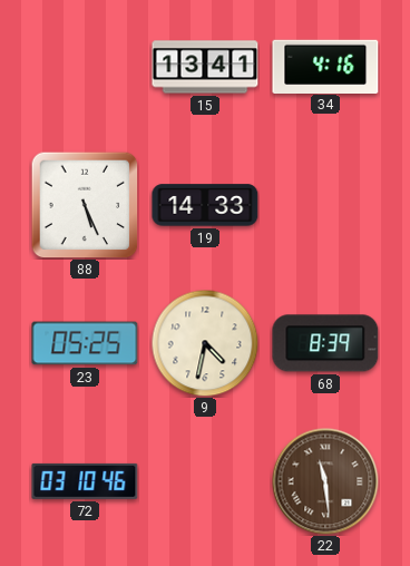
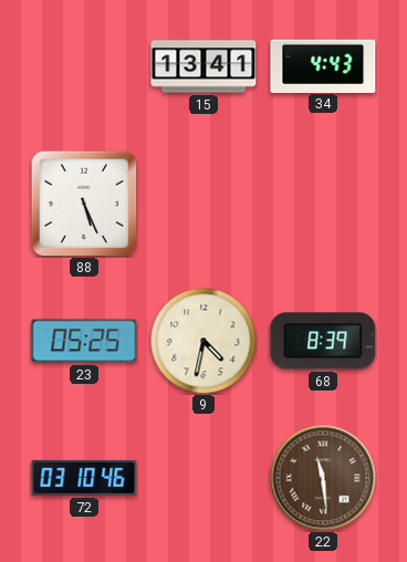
34: 4:16 -> 4:43
19: 14:33 -> none
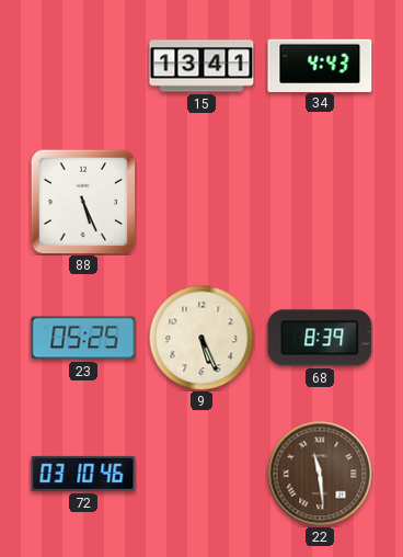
9: 4:32 -> 5:26
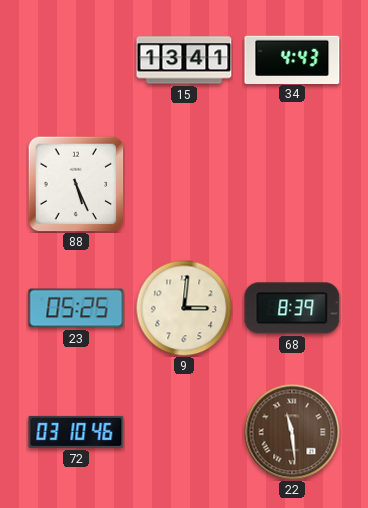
9: 5:26 -> 3:01
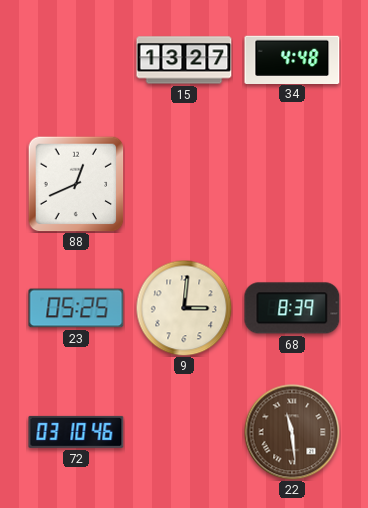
15: 13:41 -> 13:27
34: 4:43 -> 4:48
88: 5:26 -> 12:41
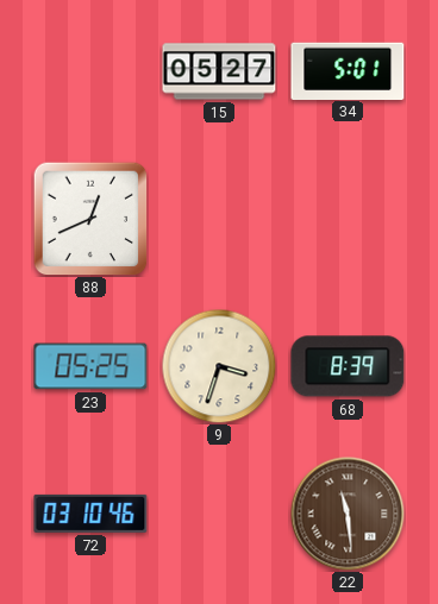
15: 13:27 -> 05:27
34: 4:48 -> 5:01
9: 3:01 -> 3:33
